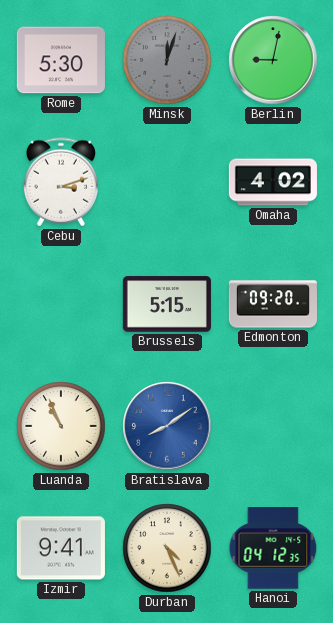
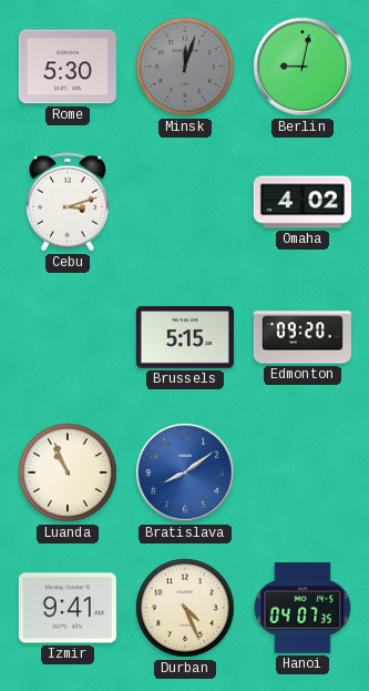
Hanoi: 04:12 -> 04:07
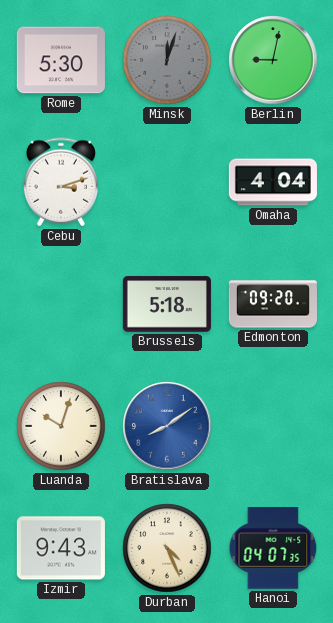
Omaha: 4:02 -> 4:04
Brussels: 5:15 -> 5:18
Luanda: 10:56 -> 10:03
Izmir: 9:41 -> 9:43
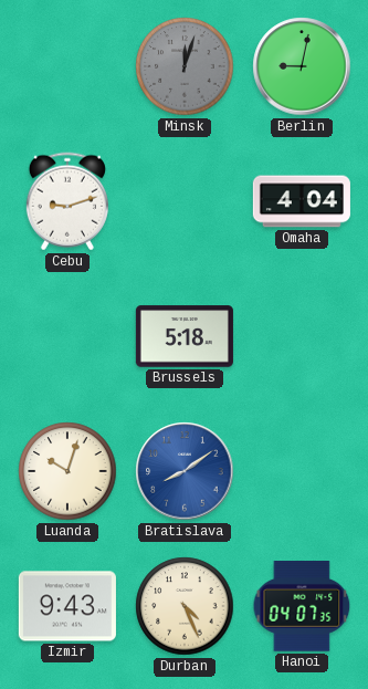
Rome: 5:30 -> none
Cebu: 3:12 -> 9:12
Edmonton: 09:20 -> none
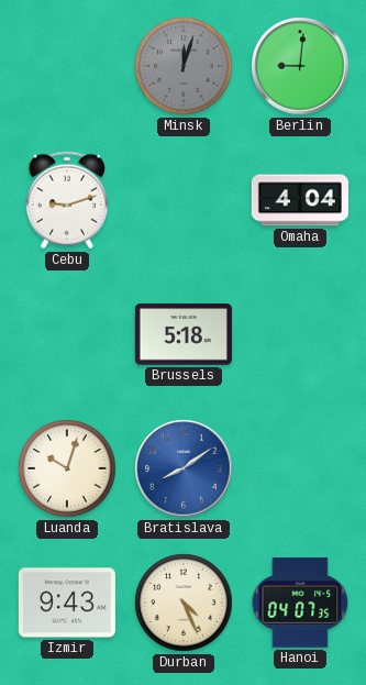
Berlin: 9:02 -> 9:01
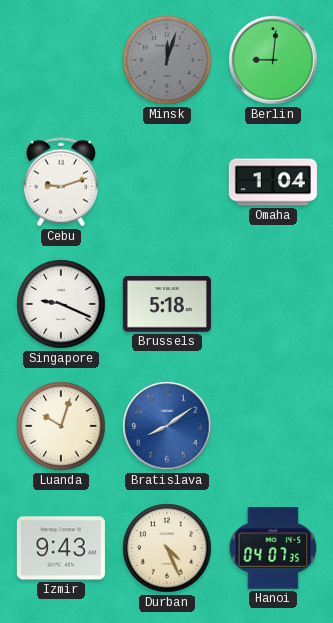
Omaha: 4:04 -> 1:04
Singapore: none -> 9:19
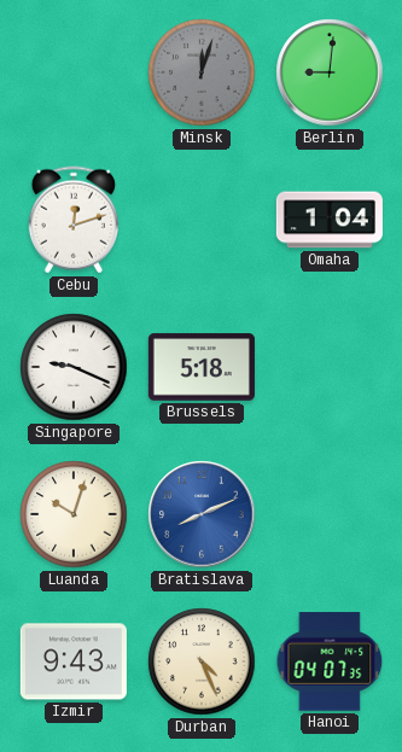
Cebu: 9:12 -> 12:12
Bratislava: 8:09 -> 8:11
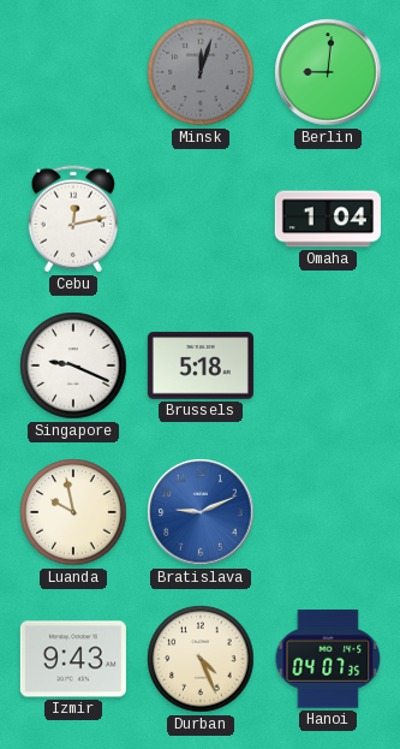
Cebu: 12:12 -> 12:13
Luanda: 10:03 -> 9:58
Bratislava: 8:11 -> 9:11
